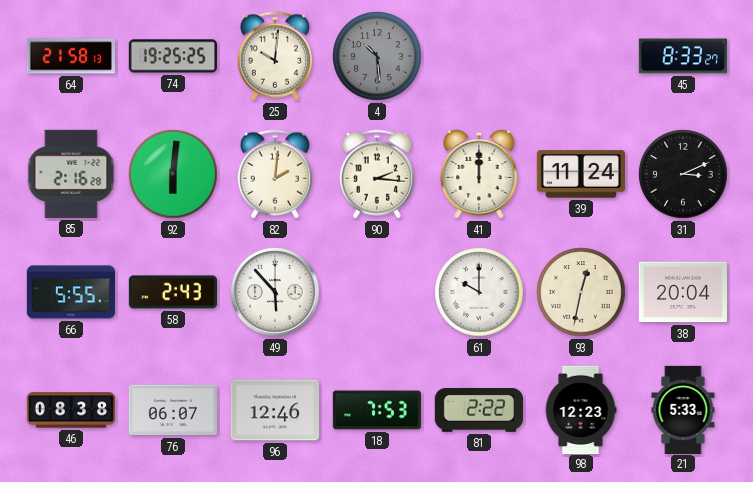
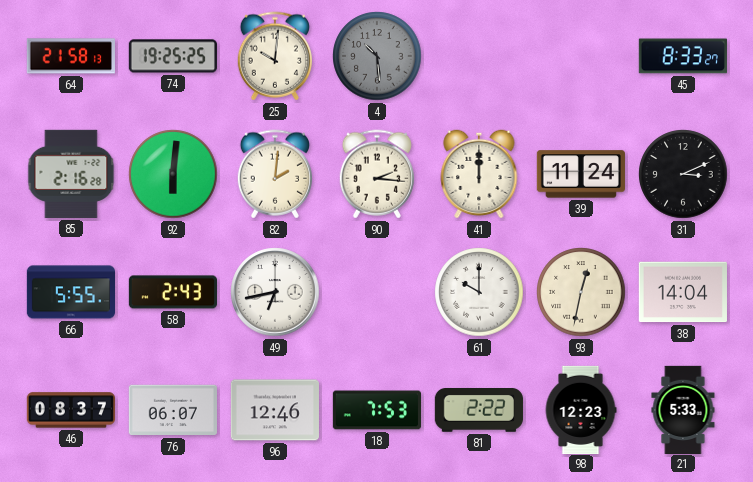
49: 5:53 -> 6:43
38: 20:04 -> 14:04
46: 08:38 -> 08:37
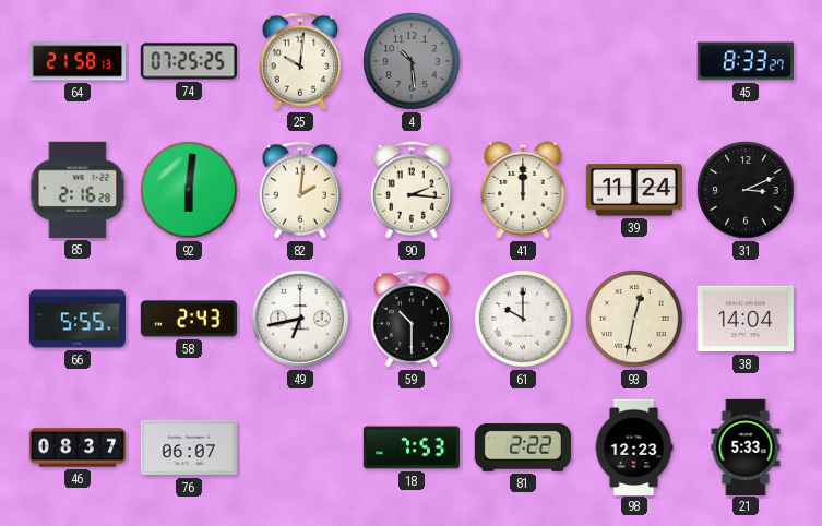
74: 19:25 -> 07:25
59: none -> 10:30
96: 12:46 -> none
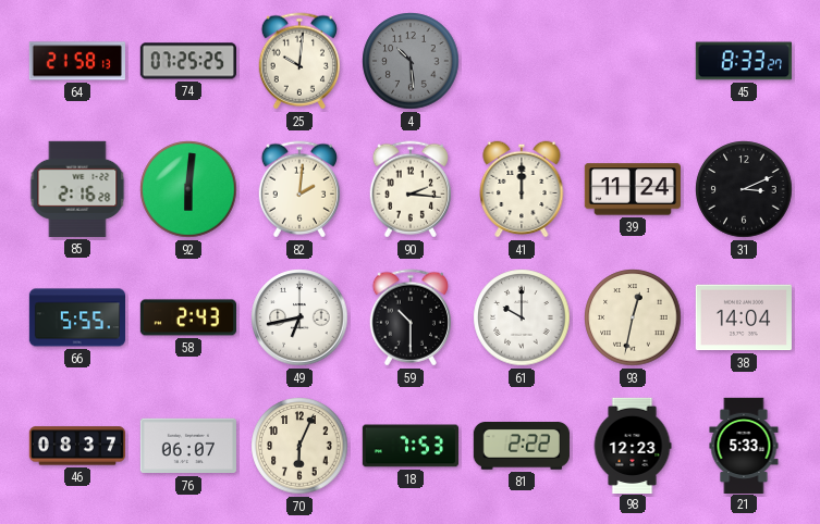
70: none -> 6:04
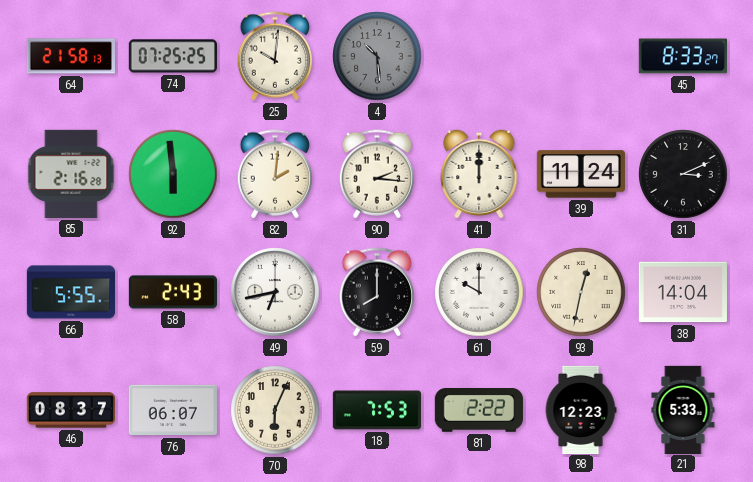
92: 6:01 -> 5:59
59: 10:30 -> 8:00
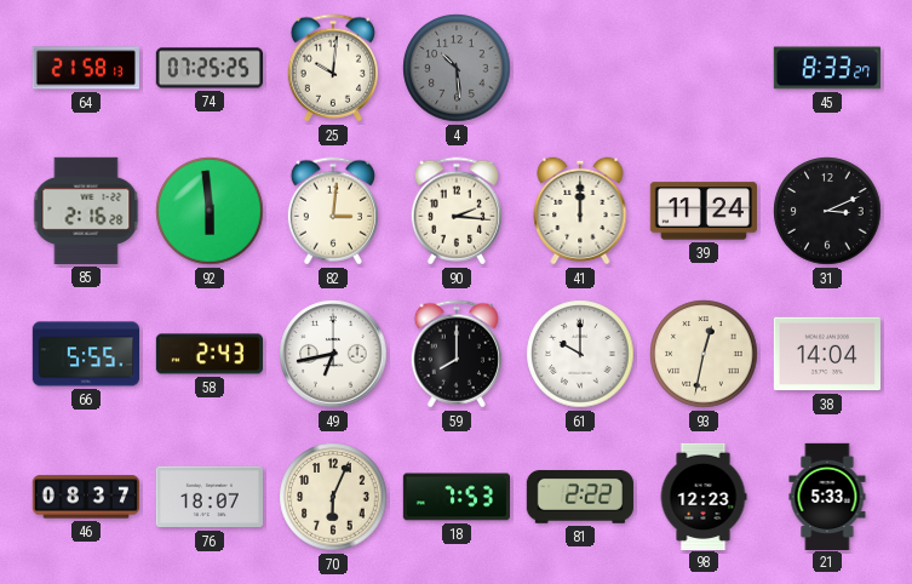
82: 2:01 -> 3:01
76: 06:07 -> 18:07
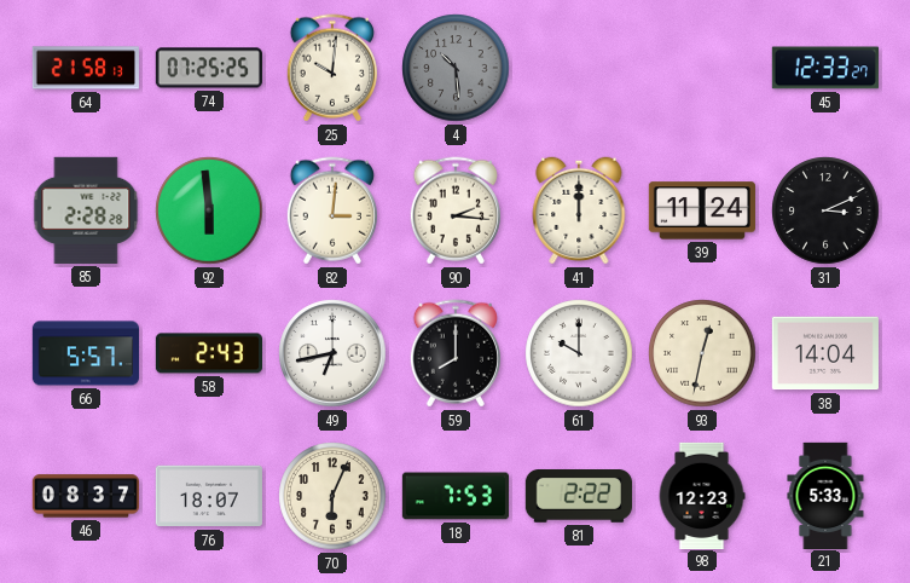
45: 8:33 -> 12:33
85: 2:16 -> 2:28
66: 5:55 -> 5:57
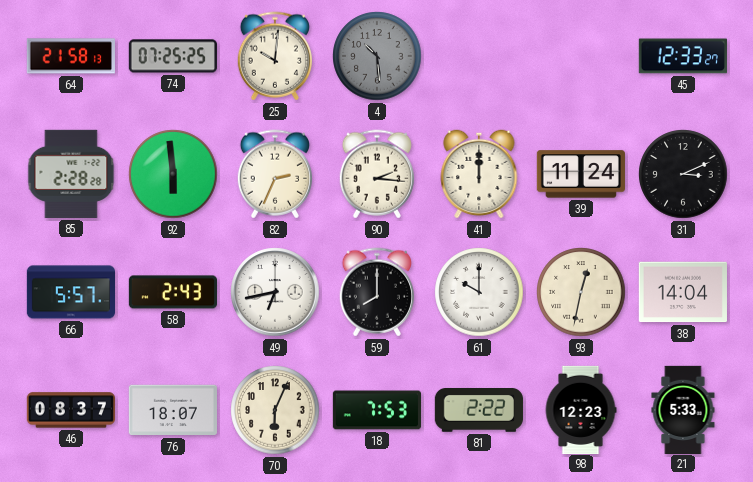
82: 3:01 -> 2:34
